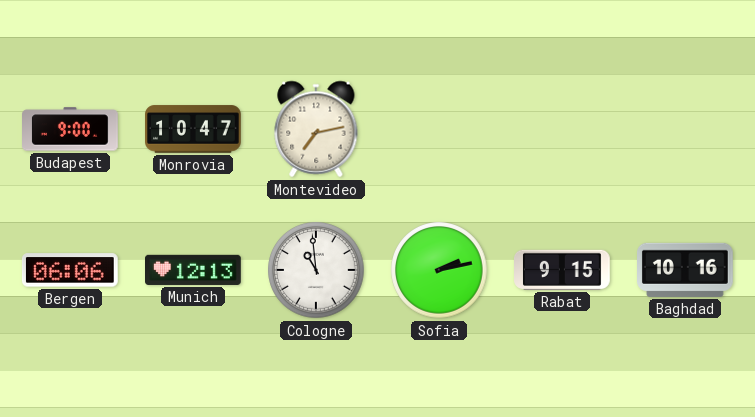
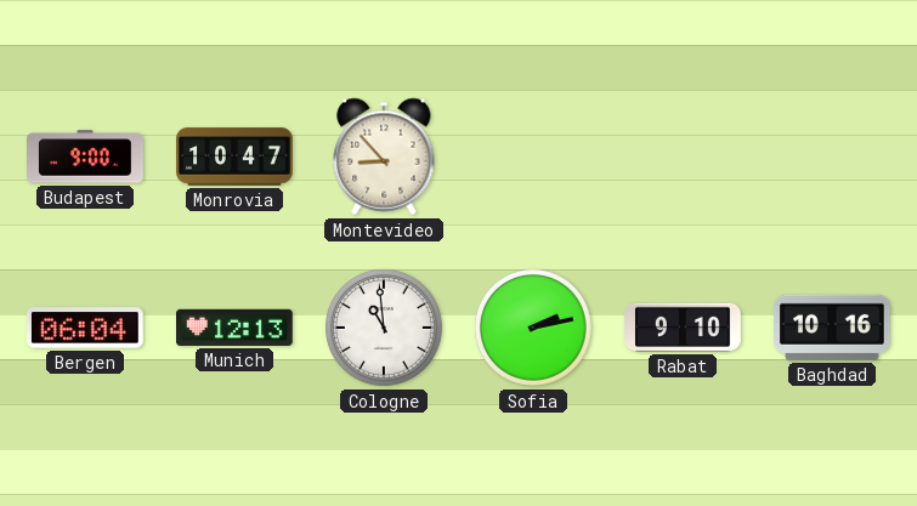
Montevideo: 7:13 -> 8:53
Bergen: 06:06 -> 06:04
Rabat: 9:15 -> 9:10
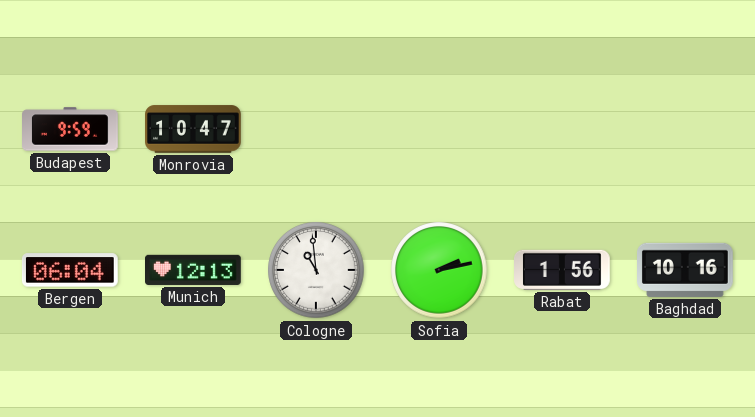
Budapest: 9:00 -> 9:59
Montevideo: 8:53 -> none
Rabat: 9:10 -> 1:56
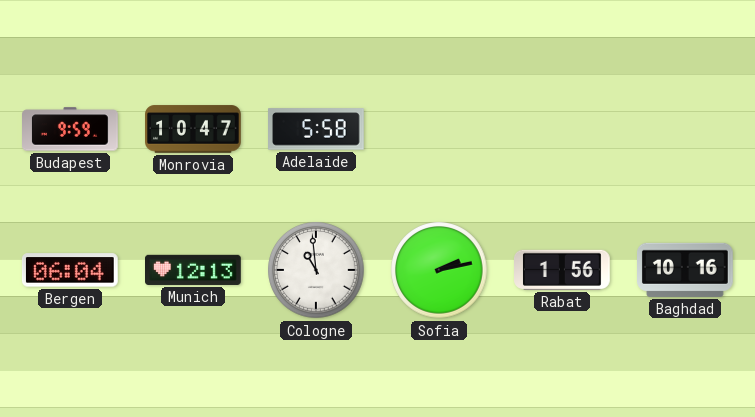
Adelaide: none -> 5:58
